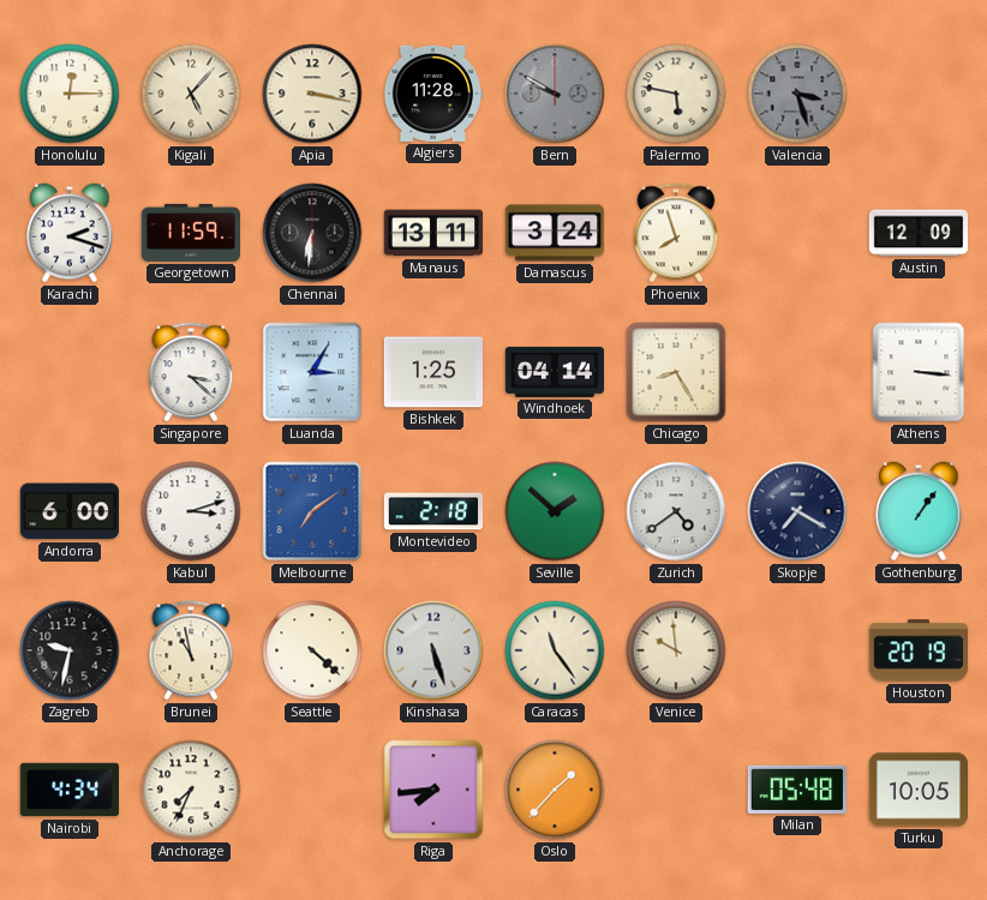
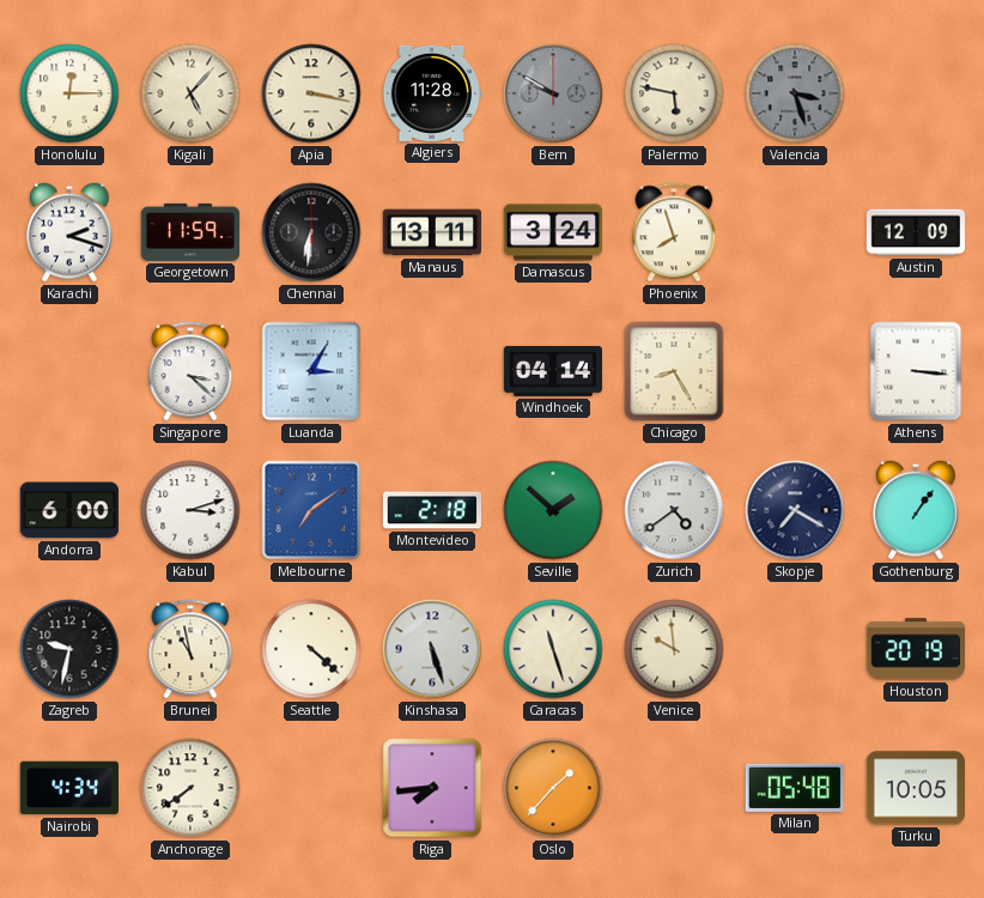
Bishkek: 1:25 -> none
Caracas: 11:24 -> 11:27
Anchorage: 7:34 -> 7:39
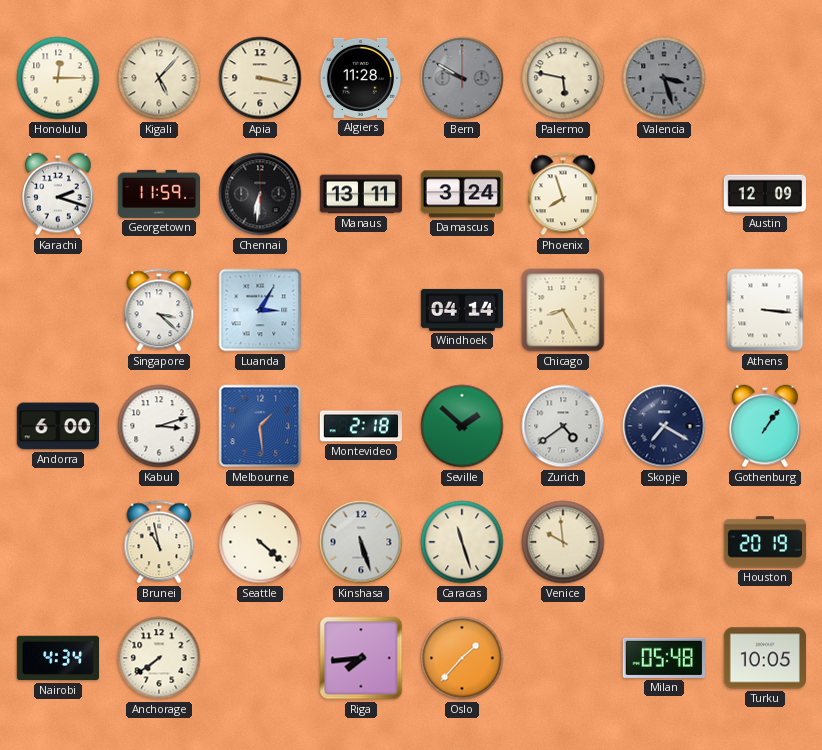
Melbourne: 7:09 -> 1:29
Zagreb: 9:32 -> none
